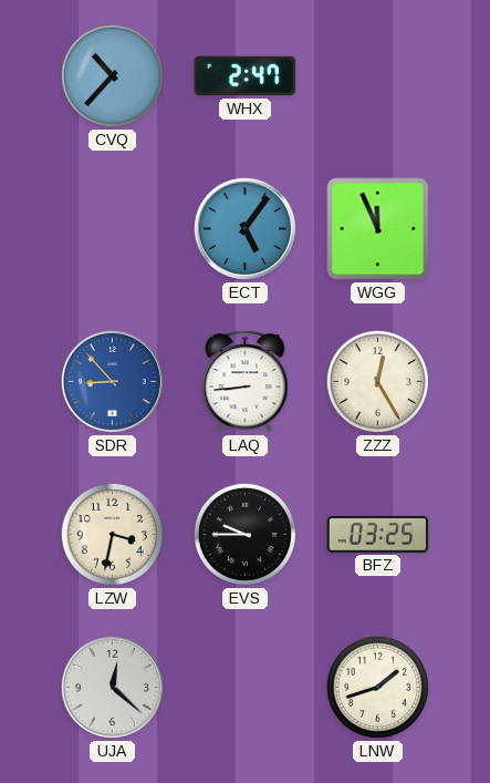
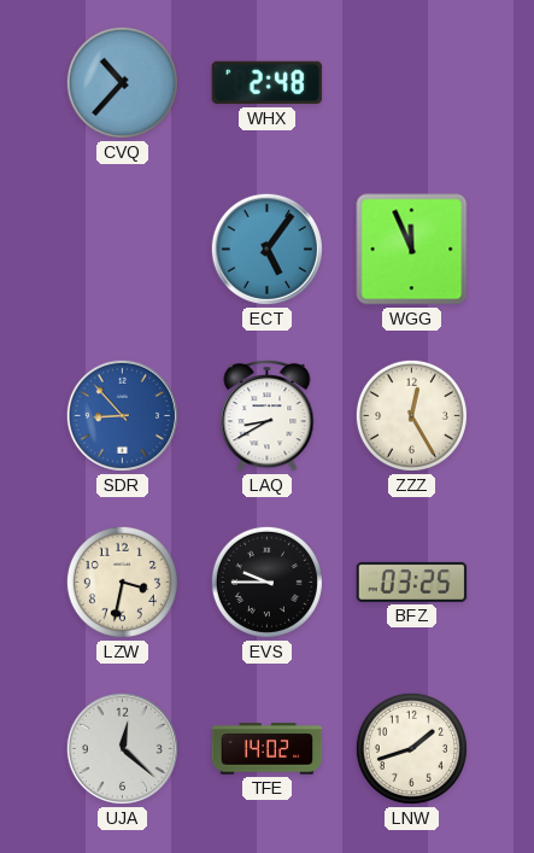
WHX: 2:47 -> 2:48
LAQ: 8:44 -> 8:40
TFE: none -> 14:02
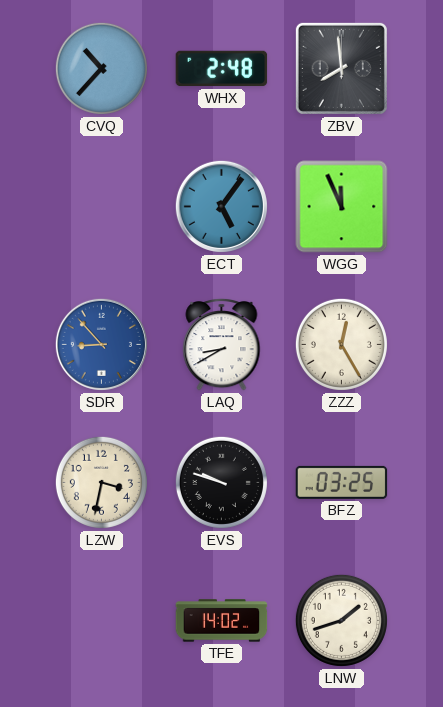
ZBV: none -> 7:59
EVS: 9:45 -> 9:48
UJA: 12:22 -> none
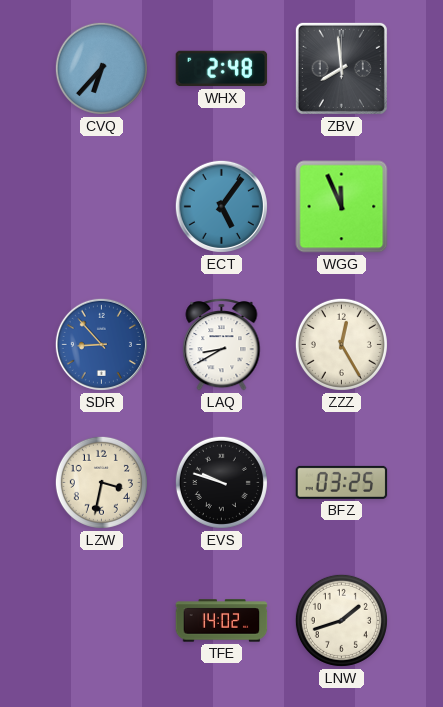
CVQ: 10:37 -> 6:37
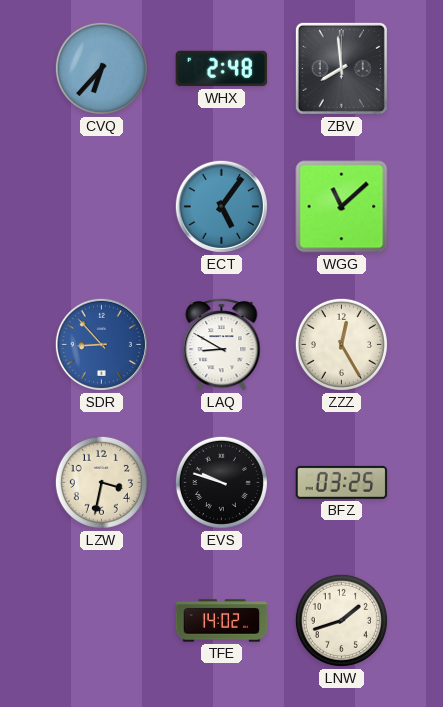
WGG: 11:56 -> 11:08
LAQ: 8:40 -> 8:50
